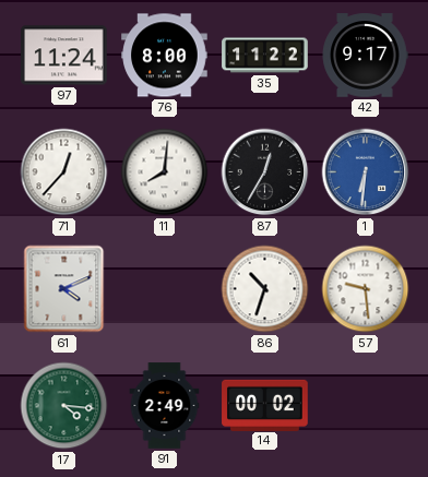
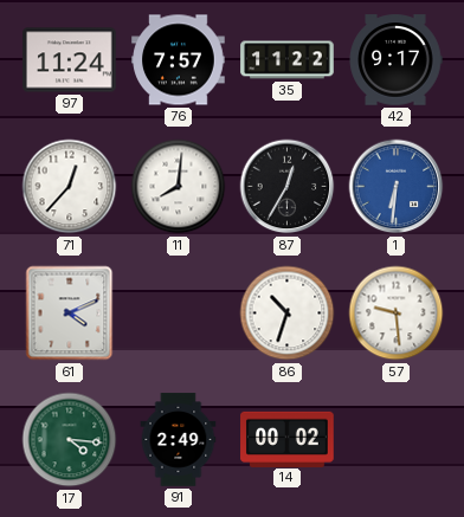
76: 8:00 -> 7:57
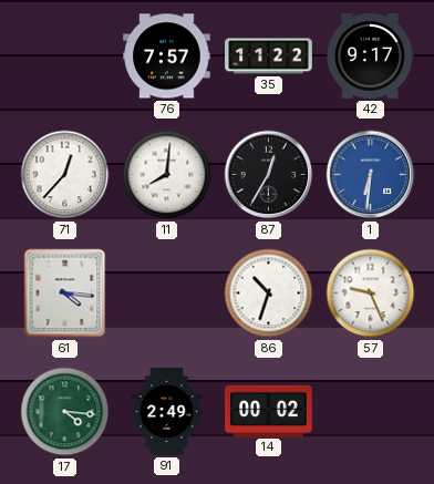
97: 11:24 -> none
61: 4:11 -> 4:16
57: 9:29 -> 9:26
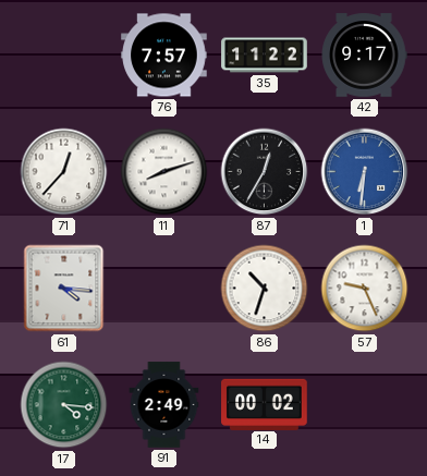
11: 8:01 -> 8:12
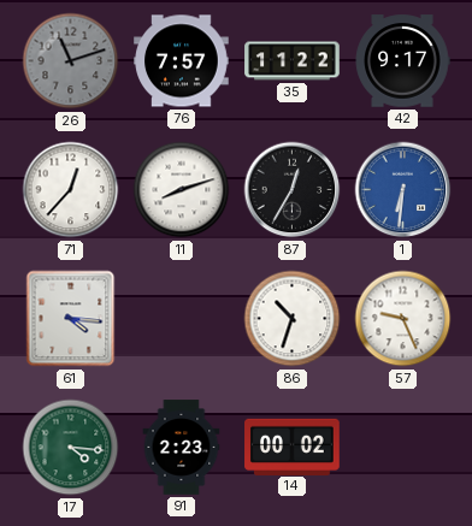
26: none -> 11:12
91: 2:49 -> 2:23
